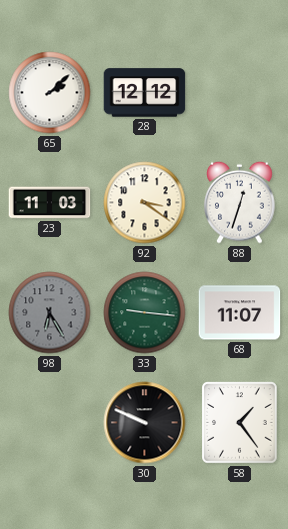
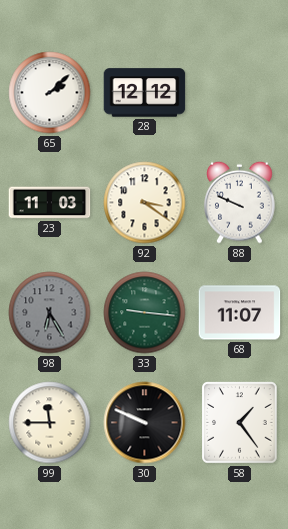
88: 12:33 -> 9:49
99: none -> 11:45
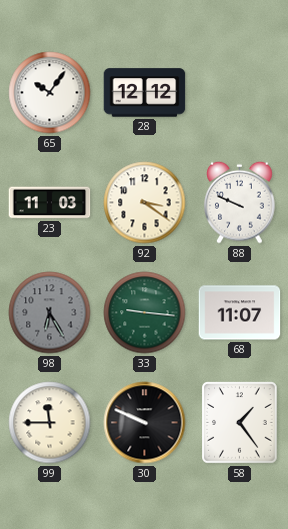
65: 2:08 -> 10:06
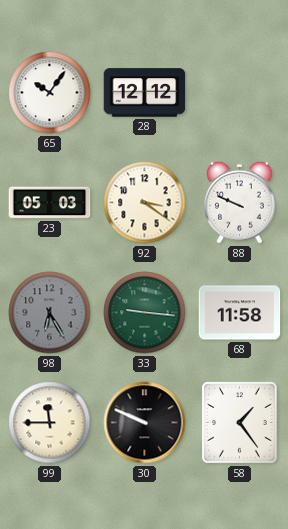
23: 11:03 -> 05:03
68: 11:07 -> 11:58
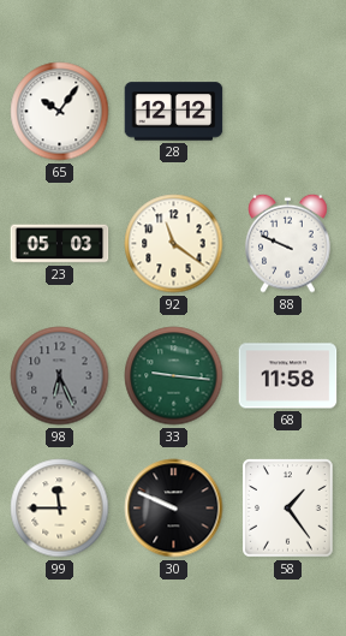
92: 3:21 -> 11:21
98: 6:25 -> 6:26
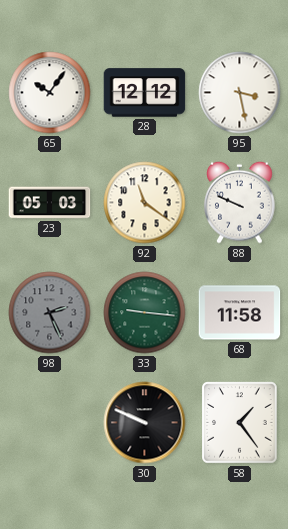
95: none -> 3:28
98: 6:26 -> 2:26
99: 11:45 -> none
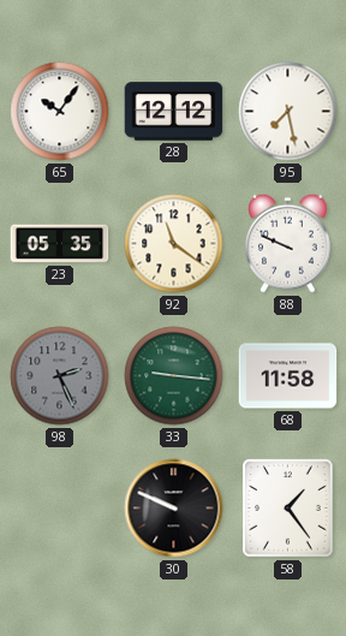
95: 3:28 -> 7:28
23: 05:03 -> 05:35
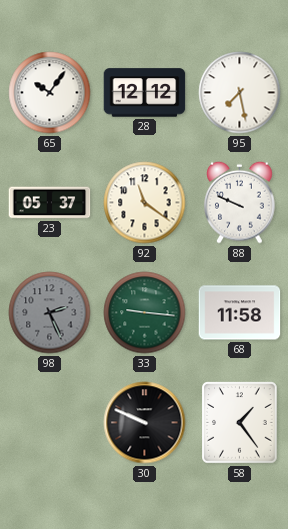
23: 05:35 -> 05:37
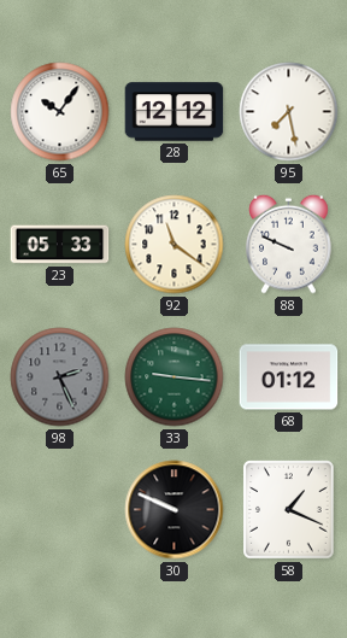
23: 05:37 -> 05:33
68: 11:58 -> 01:12
58: 1:24 -> 1:19
